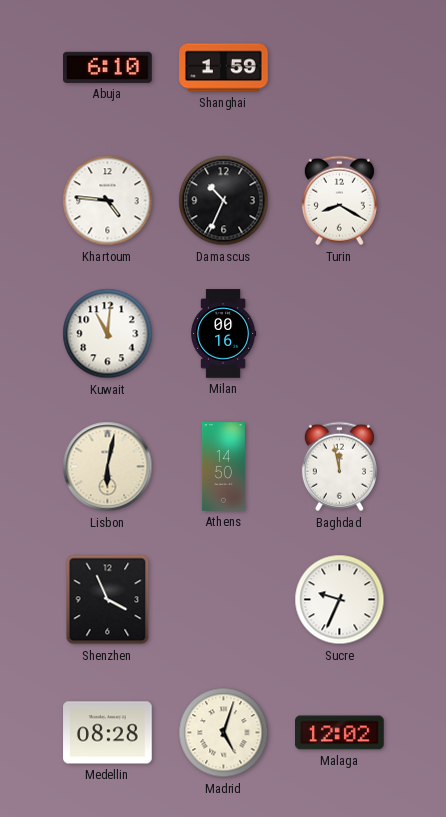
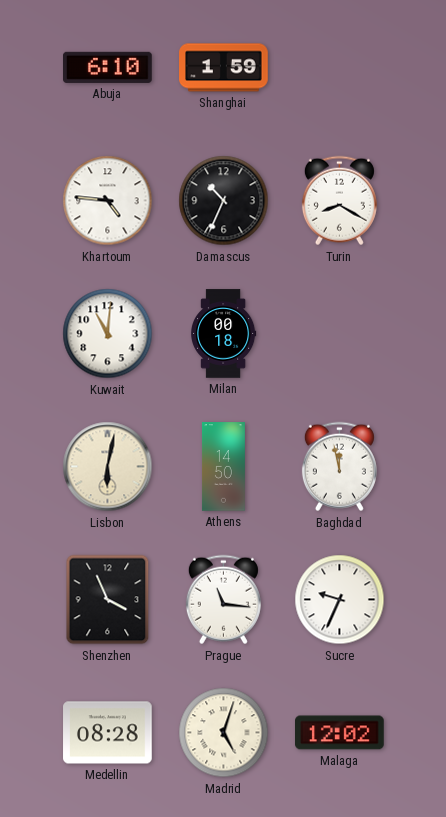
Milan: 00:16 -> 00:18
Prague: none -> 11:16
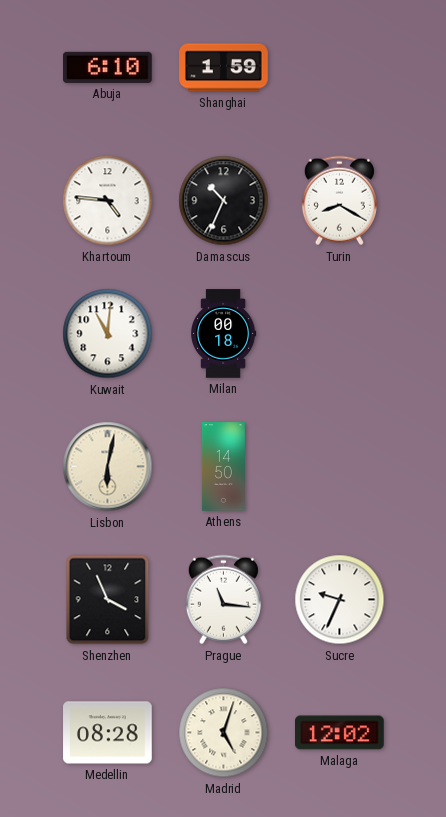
Baghdad: 11:58 -> none
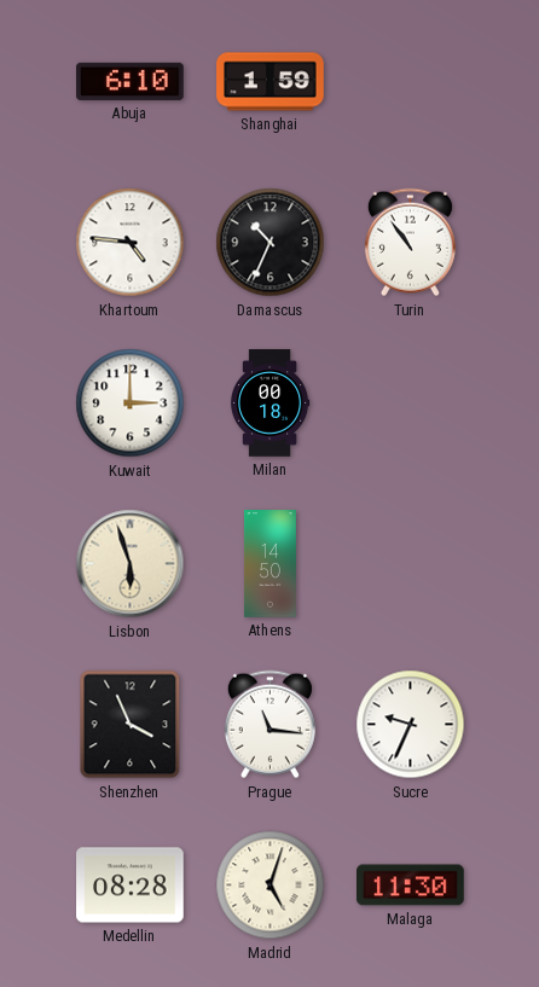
Turin: 8:20 -> 10:54
Kuwait: 11:01 -> 3:00
Lisbon: 6:02 -> 5:57
Malaga: 12:02 -> 11:30
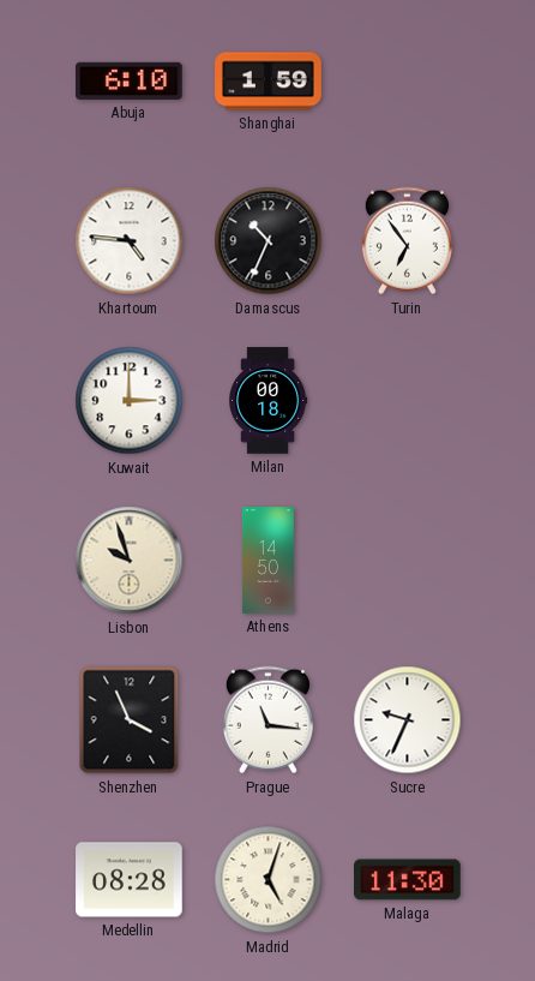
Turin: 10:54 -> 6:54
Lisbon: 5:57 -> 9:57
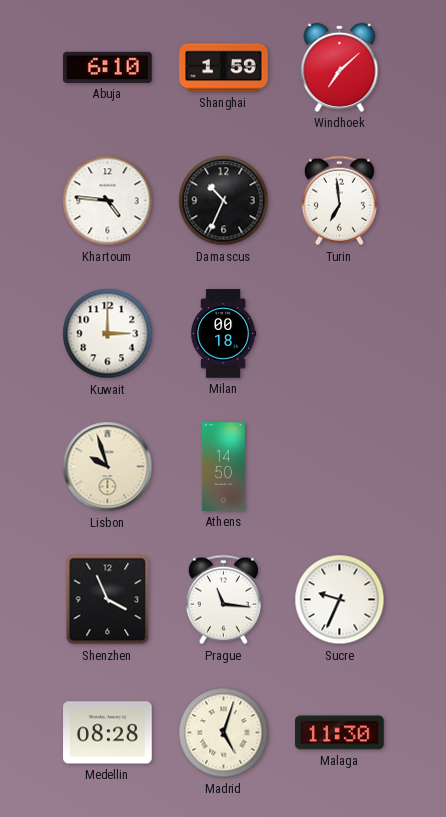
Windhoek: none -> 7:08
Turin: 6:54 -> 6:59
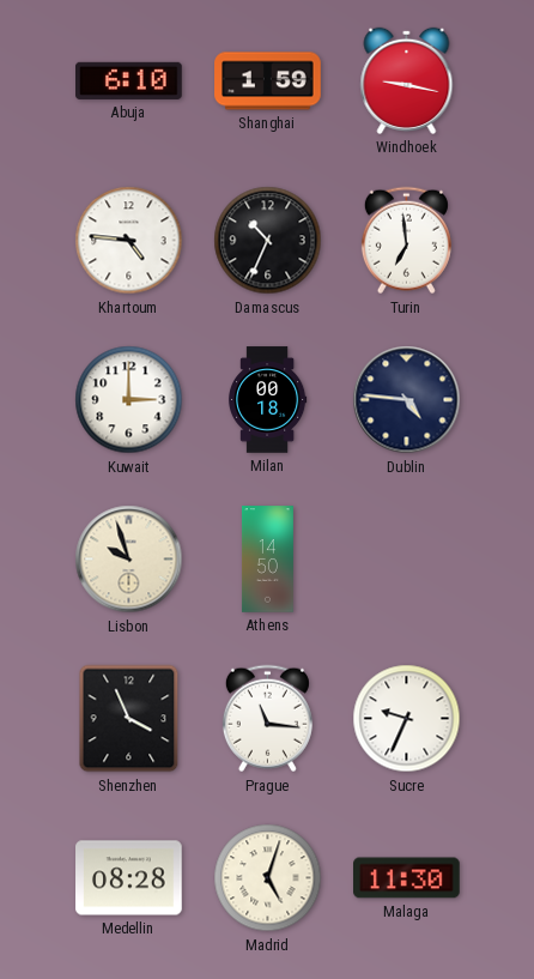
Windhoek: 7:08 -> 9:17
Dublin: none -> 4:46
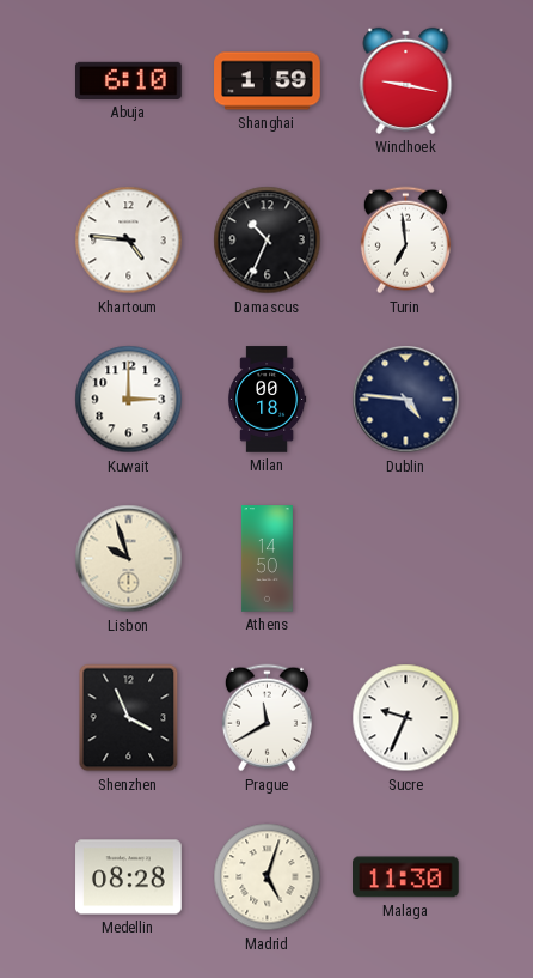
Prague: 11:16 -> 11:40
